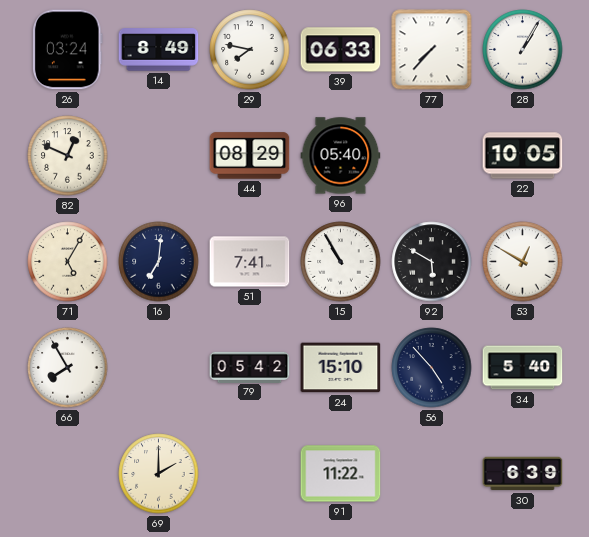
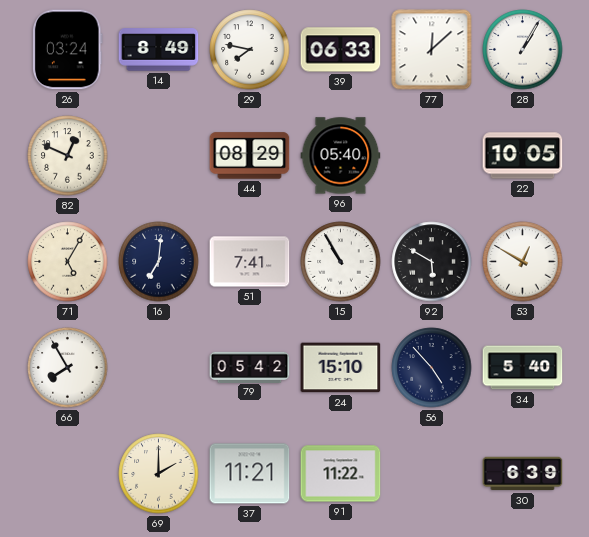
77: 7:37 -> 12:08
37: none -> 11:21
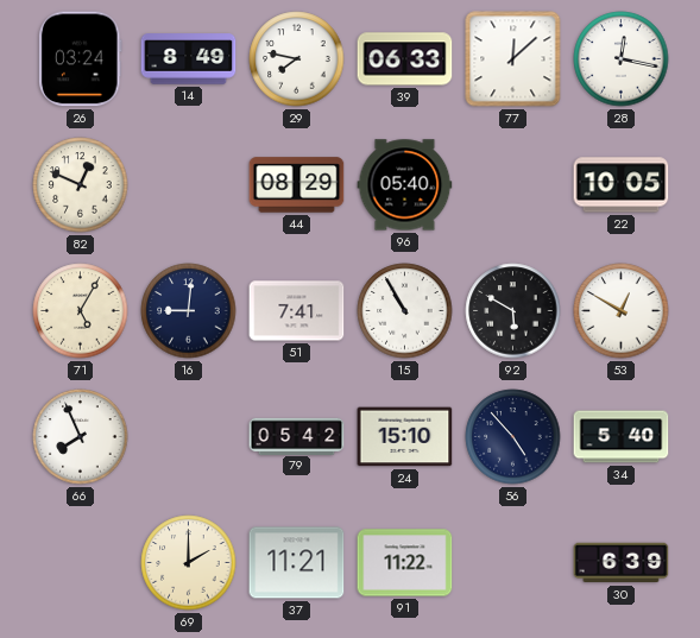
28: 1:05 -> 12:17
16: 7:01 -> 9:01
66: 7:55 -> 7:56
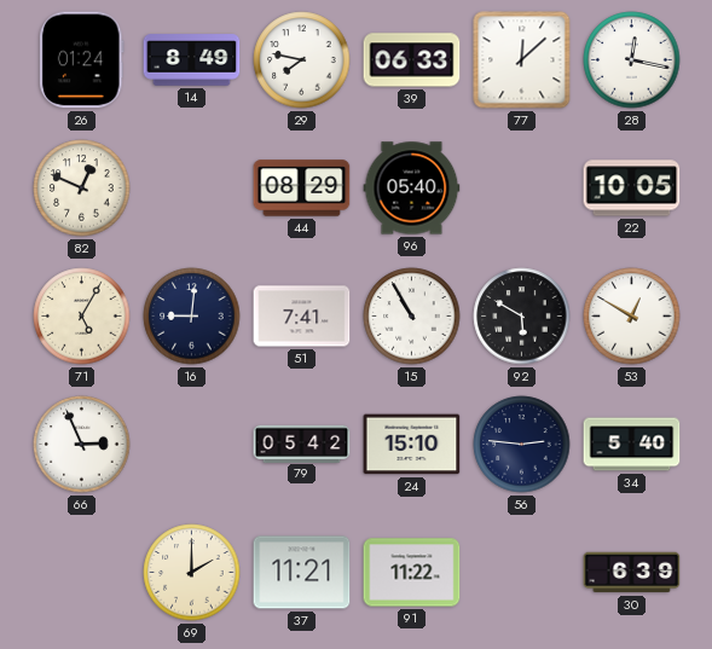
26: 03:24 -> 01:24
66: 7:56 -> 2:56
56: 4:53 -> 2:46
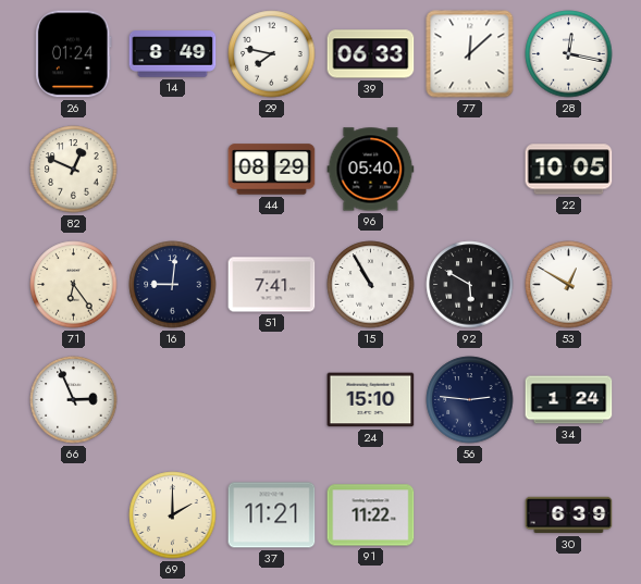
71: 5:05 -> 6:24
79: 05:42 -> none
34: 5:40 -> 1:24
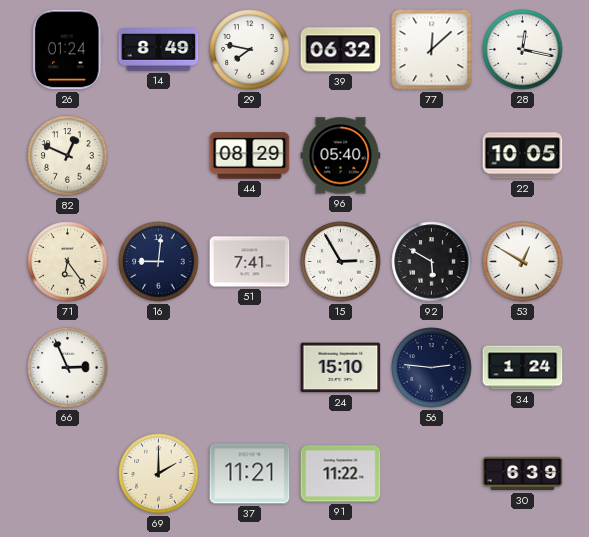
39: 06:33 -> 06:32
15: 10:55 -> 2:55
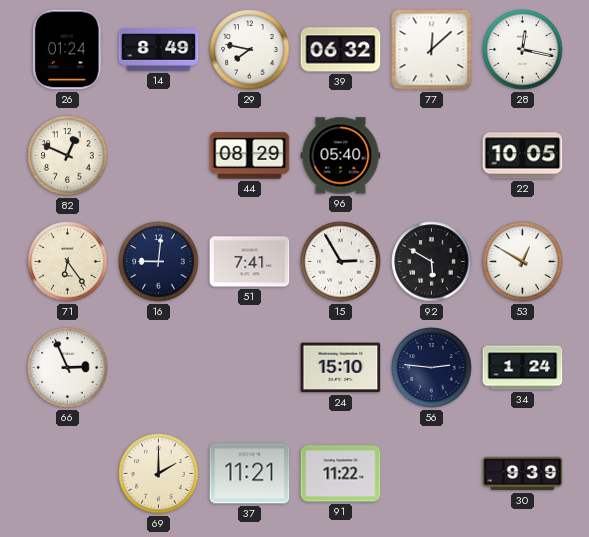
30: 6:39 -> 9:39
